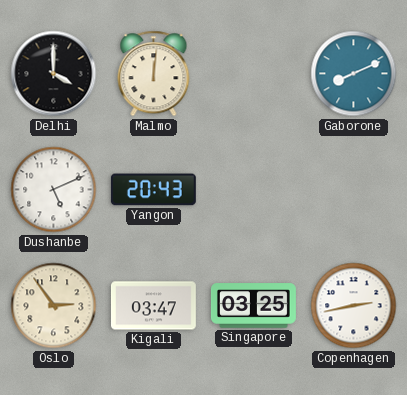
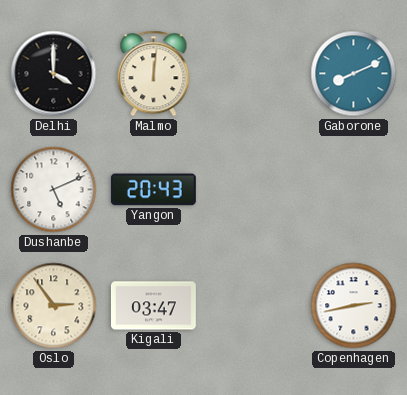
Singapore: 03:25 -> none
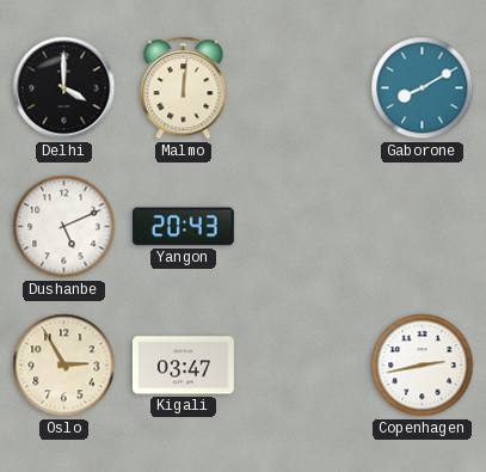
Gaborone: 8:11 -> 8:10
Oslo: 2:54 -> 2:55
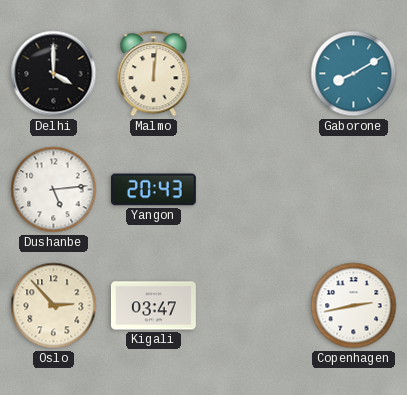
Dushanbe: 5:11 -> 5:14
Oslo: 2:55 -> 2:53
